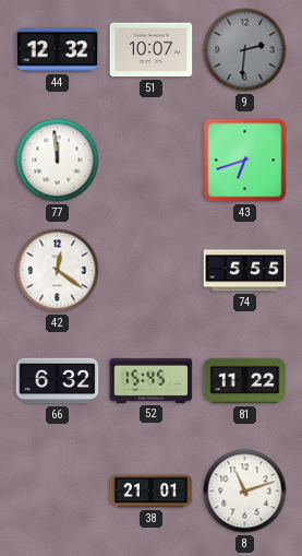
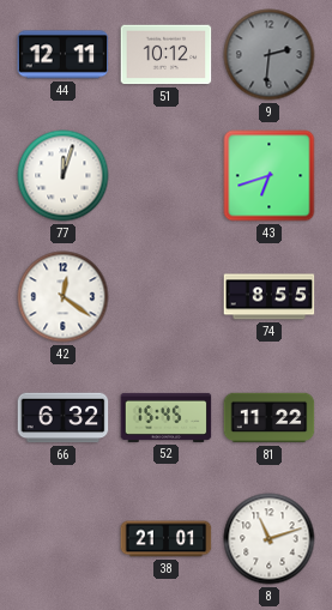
44: 12:32 -> 12:11
51: 10:07 -> 10:12
77: 11:59 -> 12:03
74: 5:55 -> 8:55
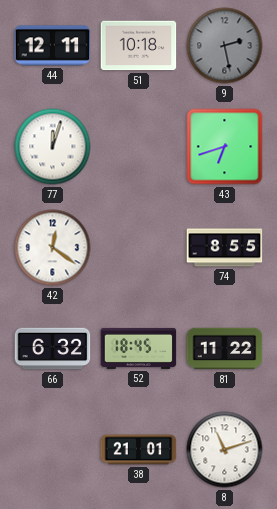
51: 10:12 -> 10:18
9: 2:31 -> 2:28
52: 15:45 -> 18:45
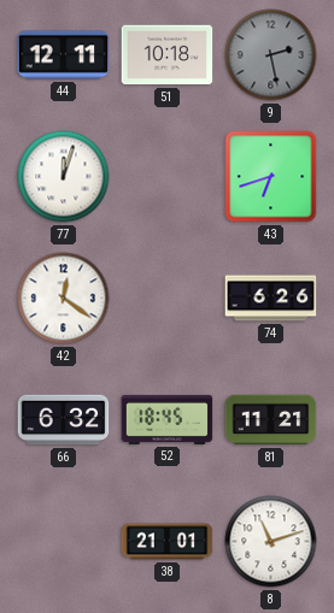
74: 8:55 -> 6:26
81: 11:22 -> 11:21
